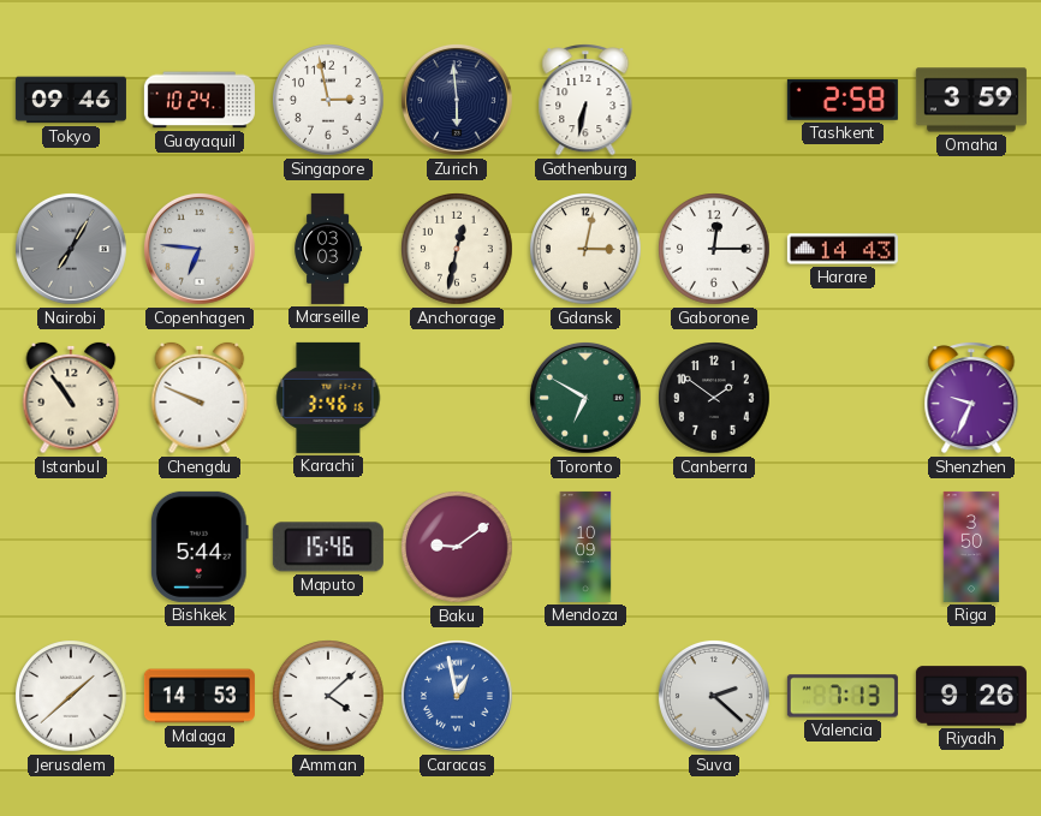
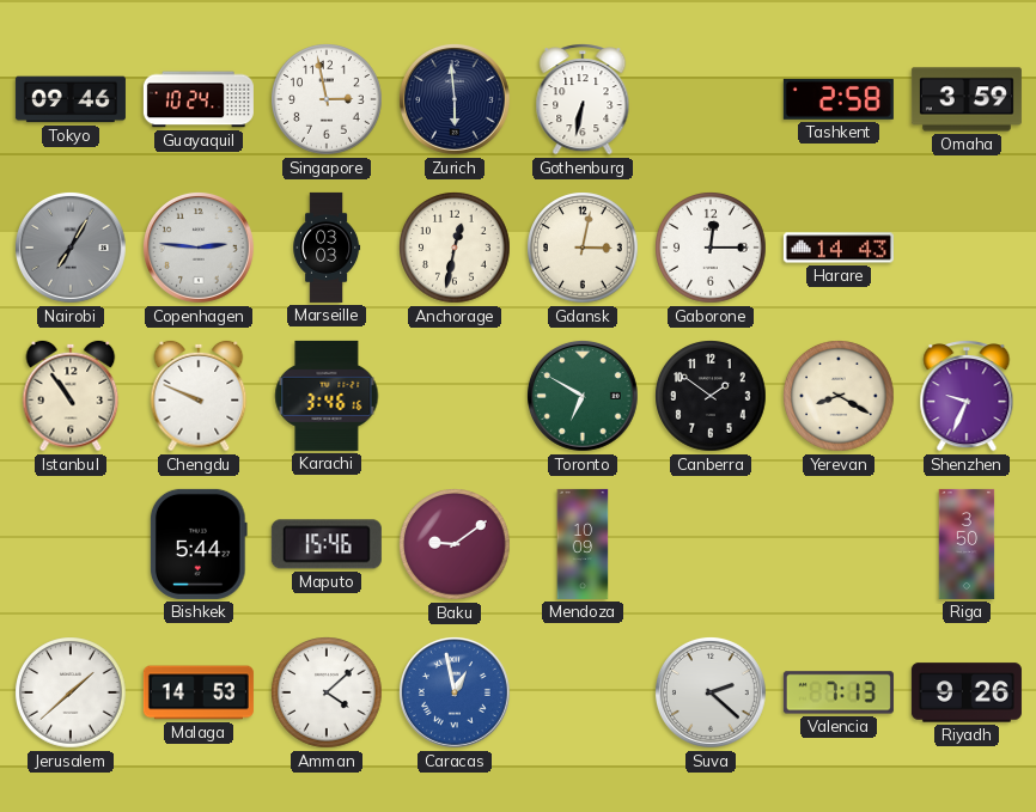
Copenhagen: 6:46 -> 2:46
Yerevan: none -> 8:20
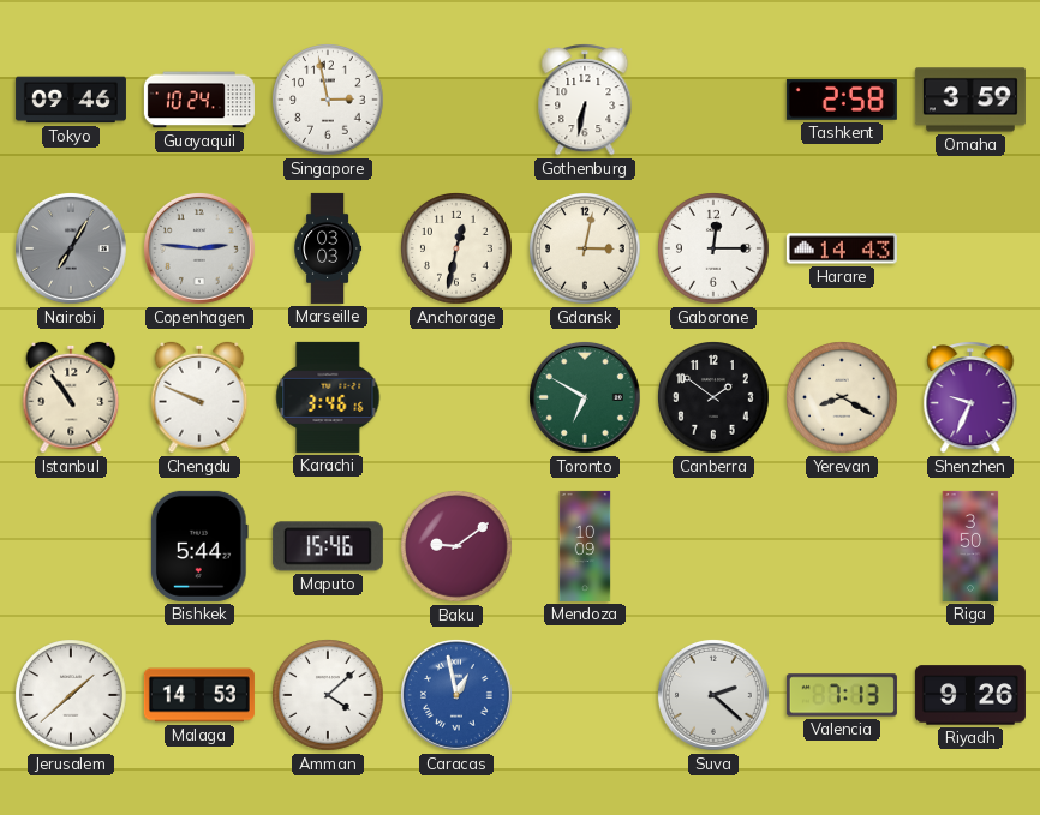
Zurich: 5:59 -> none
